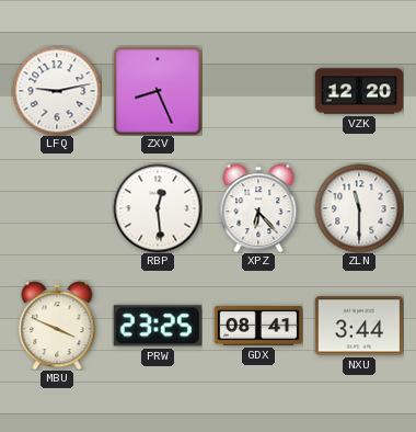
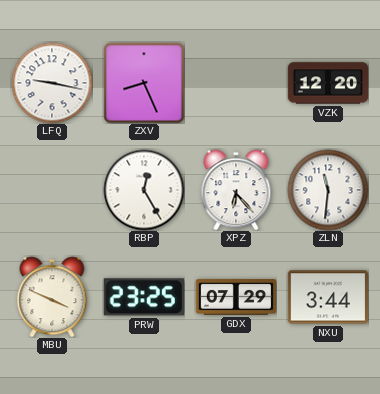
LFQ: 9:13 -> 9:17
RBP: 12:29 -> 12:25
ZLN: 11:30 -> 11:31
GDX: 08:41 -> 07:29
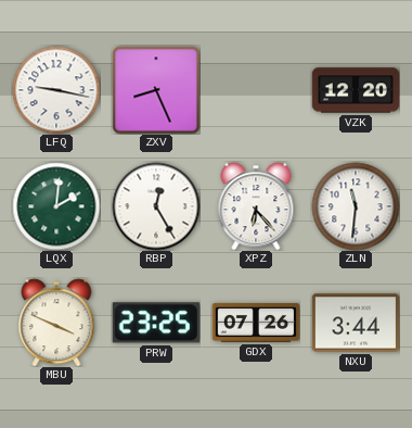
LQX: none -> 2:01
GDX: 07:29 -> 07:26
